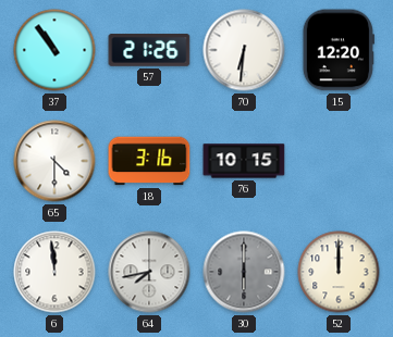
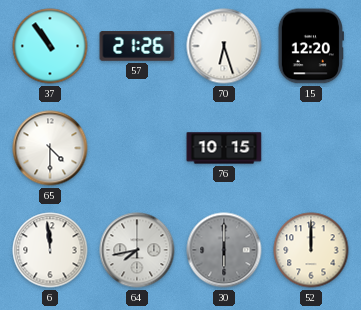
70: 6:31 -> 6:27
18: 3:16 -> none
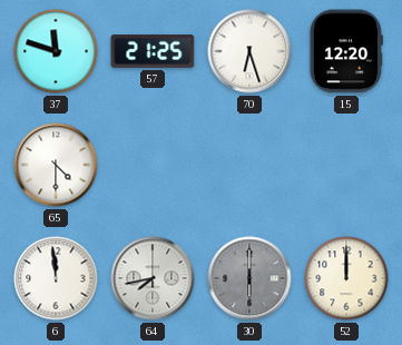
37: 10:54 -> 11:48
57: 21:26 -> 21:25
76: 10:15 -> none
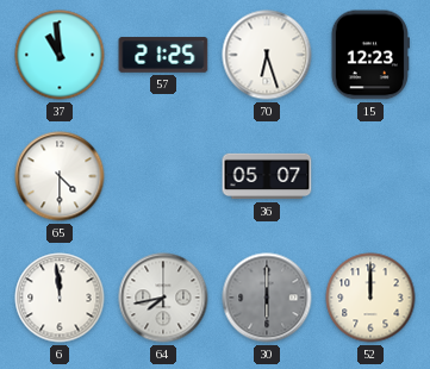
37: 11:48 -> 10:59
15: 12:20 -> 12:23
36: none -> 05:07
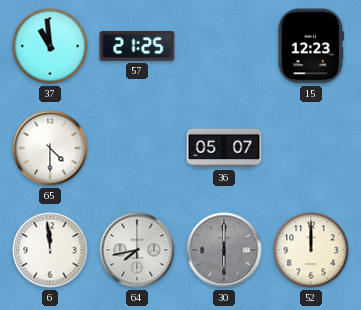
70: 6:27 -> none
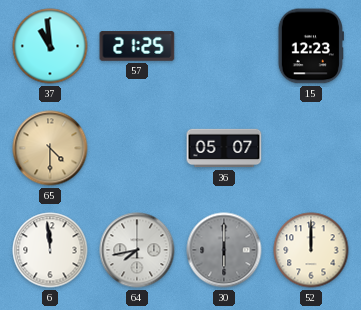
65 dial: white -> champagne
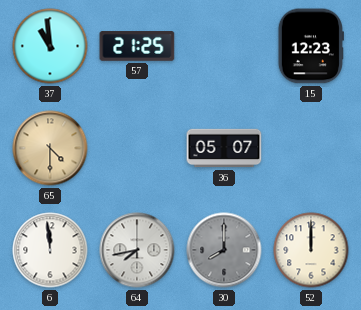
30: 6:00 -> 8:00
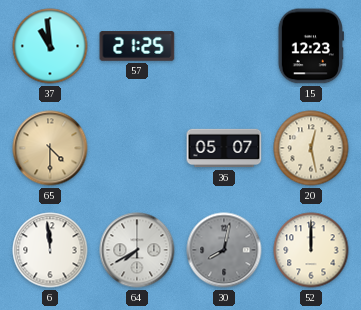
20: none -> 12:28
64: 7:43 -> 7:40
30: 8:00 -> 8:02
